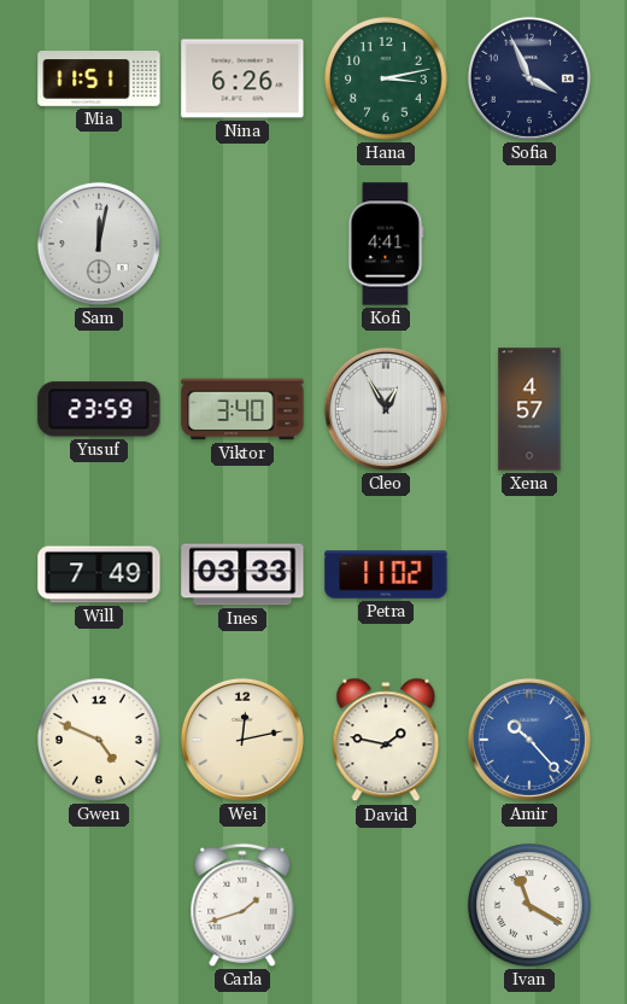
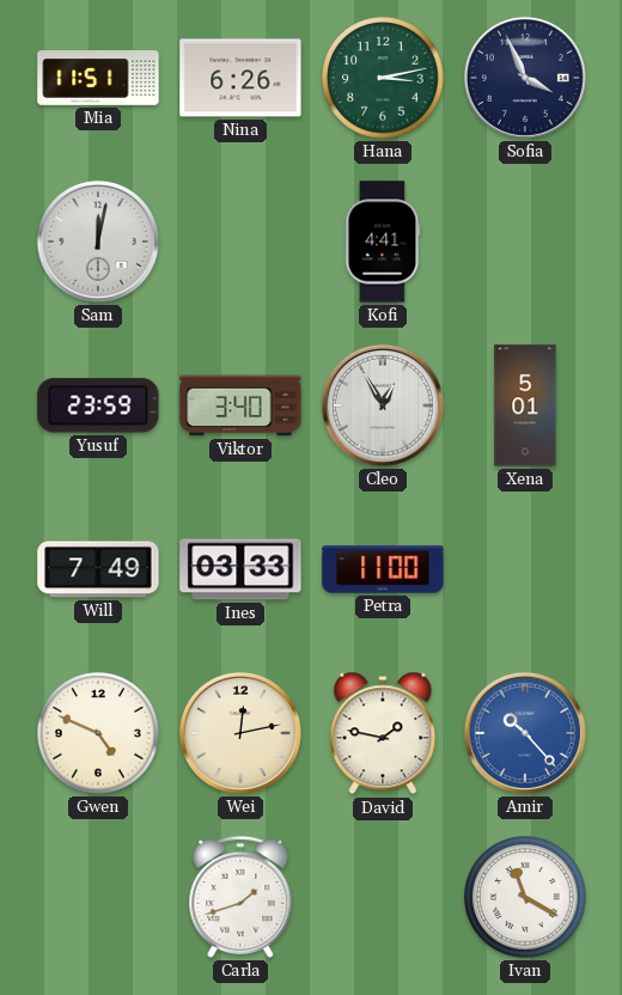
Xena: 4:57 -> 5:01
Petra: 11:02 -> 11:00
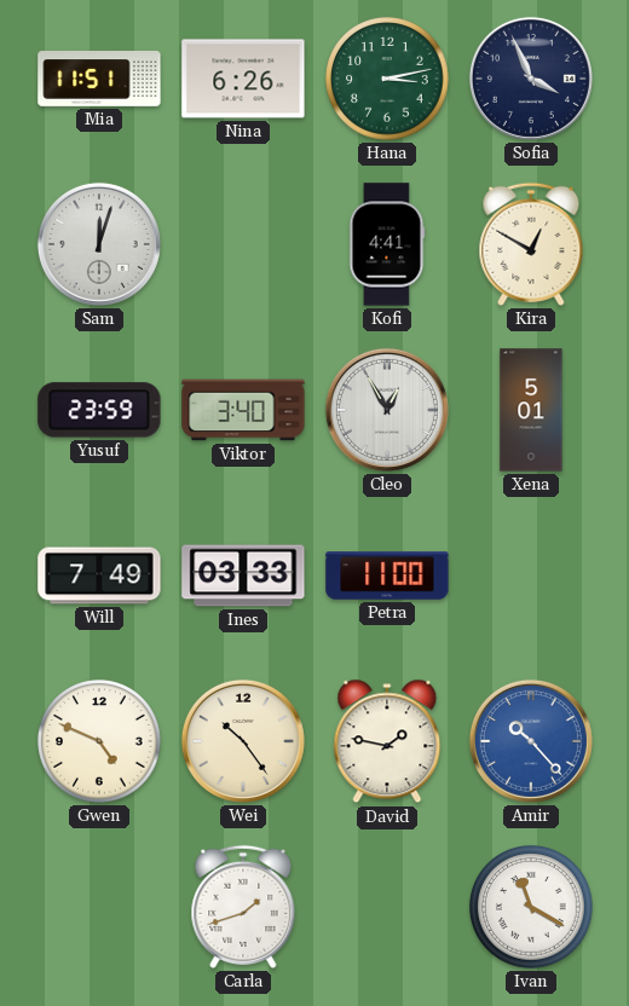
Sam: 12:02 -> 12:03
Kira: none -> 12:50
Wei: 12:13 -> 10:24
